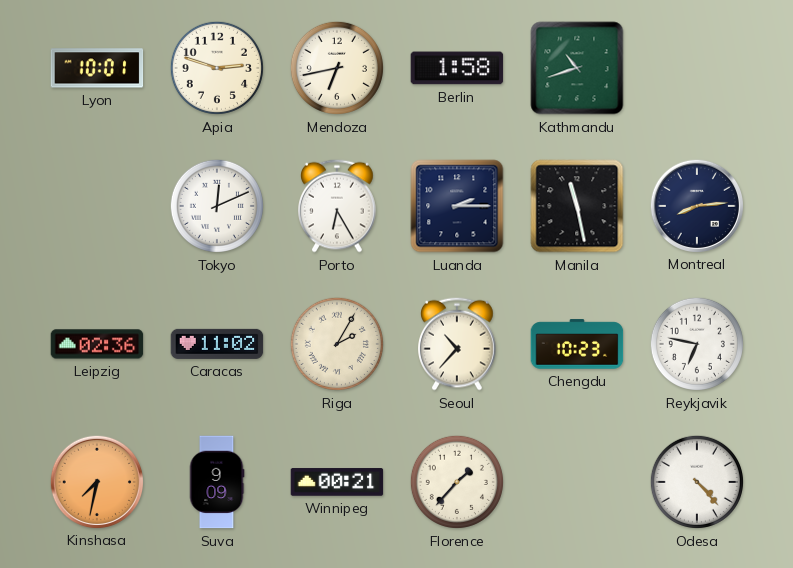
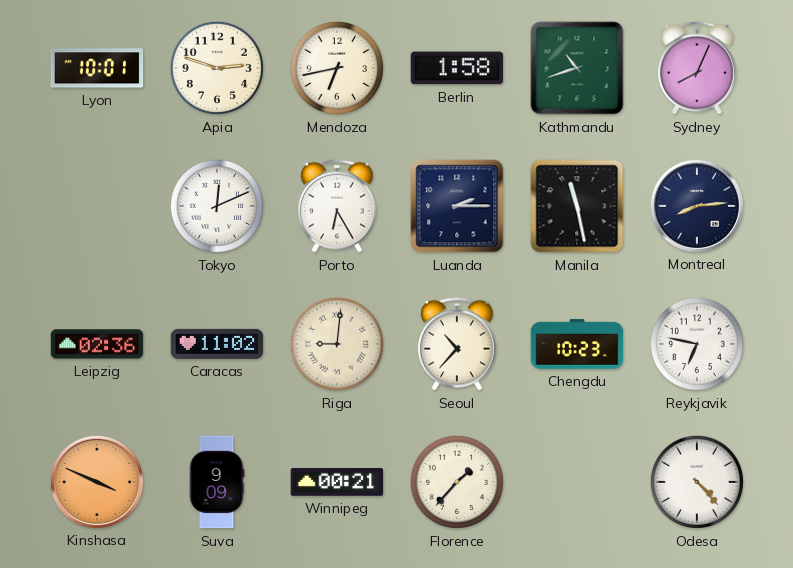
Sydney: none -> 8:04
Riga: 2:05 -> 9:01
Kinshasa: 7:32 -> 3:49
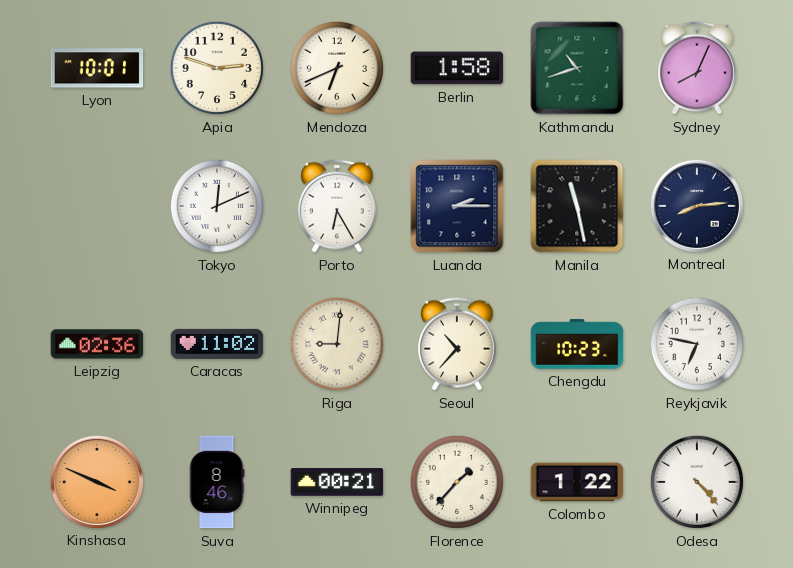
Mendoza: 6:43 -> 6:41
Suva: 9:09 -> 8:46
Colombo: none -> 1:22
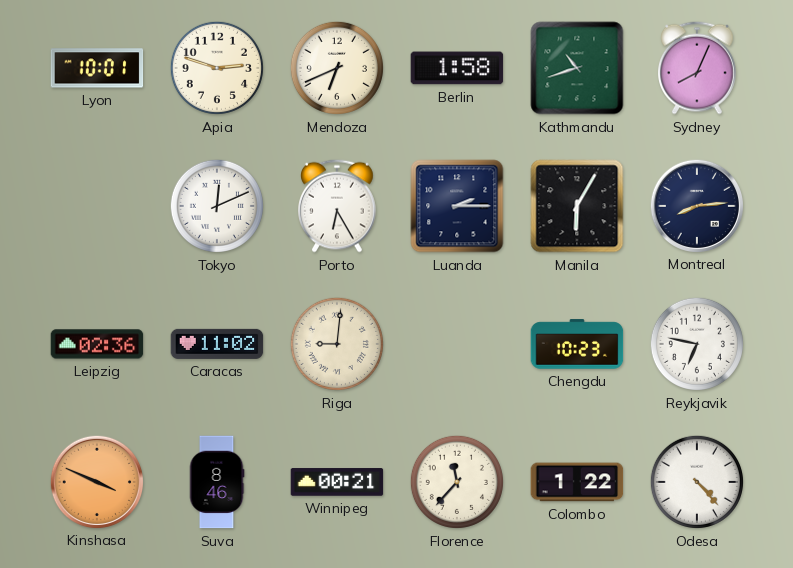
Manila: 11:28 -> 6:05
Seoul: 10:37 -> none
Florence: 1:37 -> 11:37
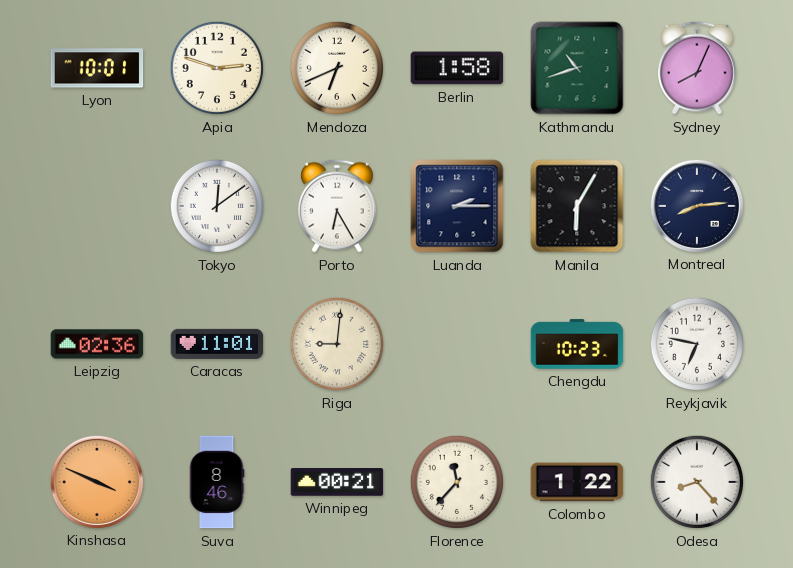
Tokyo: 12:11 -> 12:09
Caracas: 11:02 -> 11:01
Odesa: 4:23 -> 8:23
